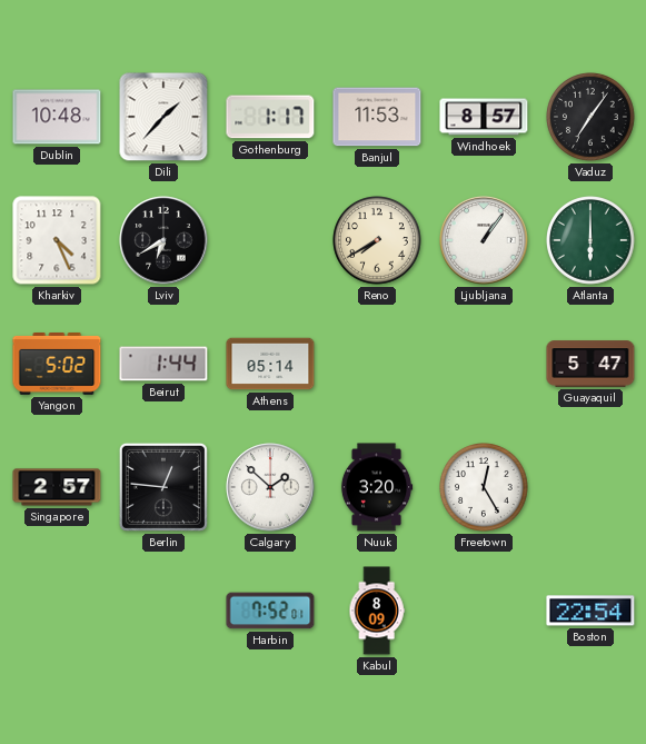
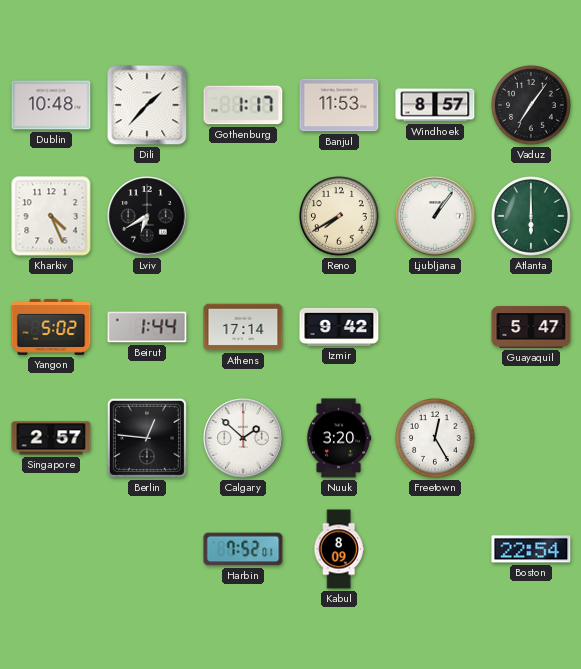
Athens: 05:14 -> 17:14
Izmir: none -> 9:42
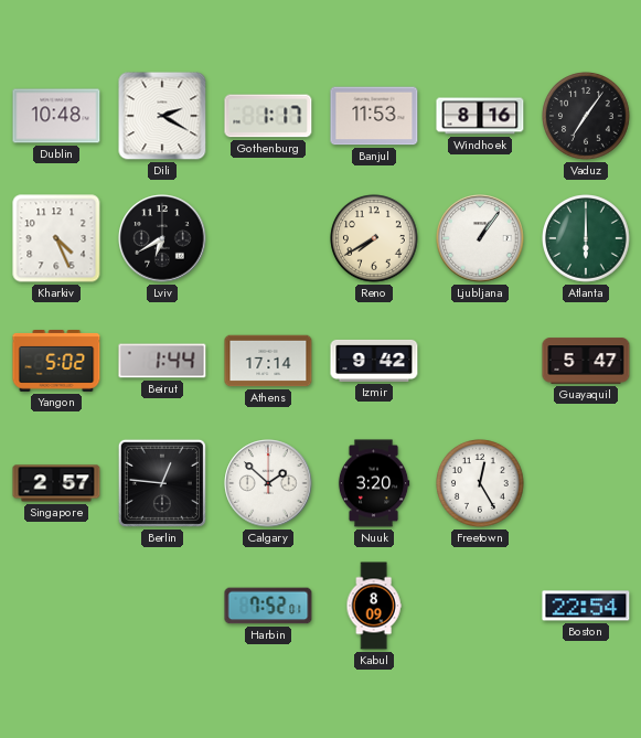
Dili: 1:37 -> 2:20
Windhoek: 8:57 -> 8:16
